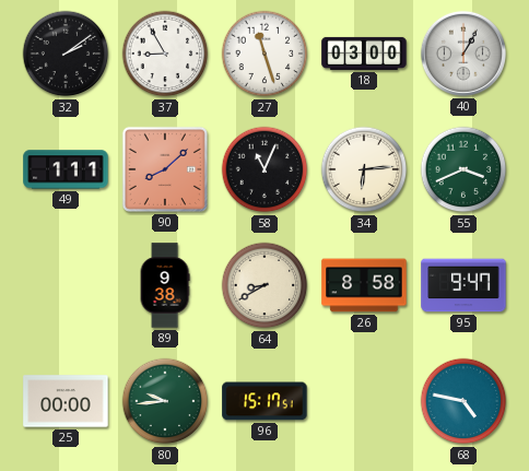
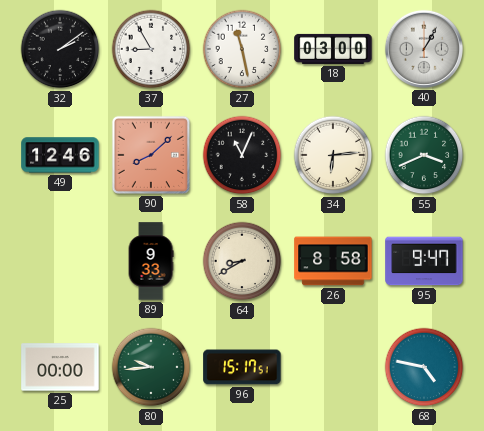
27: 11:27 -> 11:28
49: 1:11 -> 12:46
89: 9:38 -> 9:33
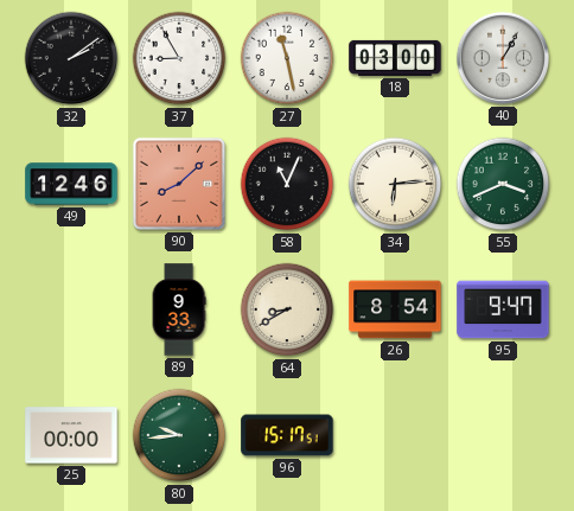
26: 8:58 -> 8:54
68: 4:47 -> none
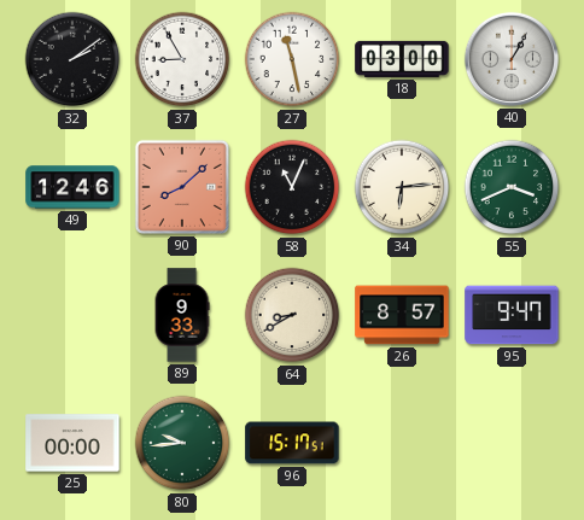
26: 8:54 -> 8:57
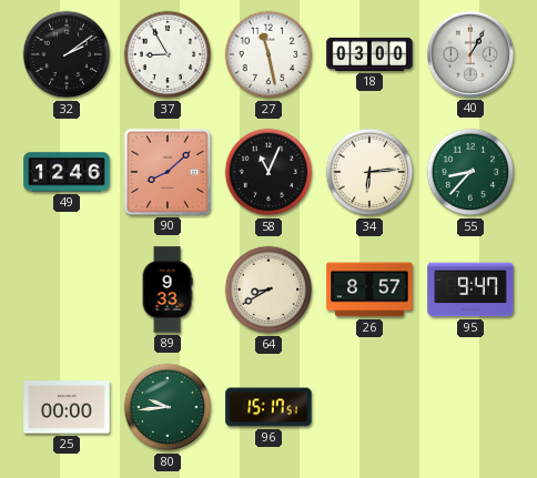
55: 3:41 -> 8:37
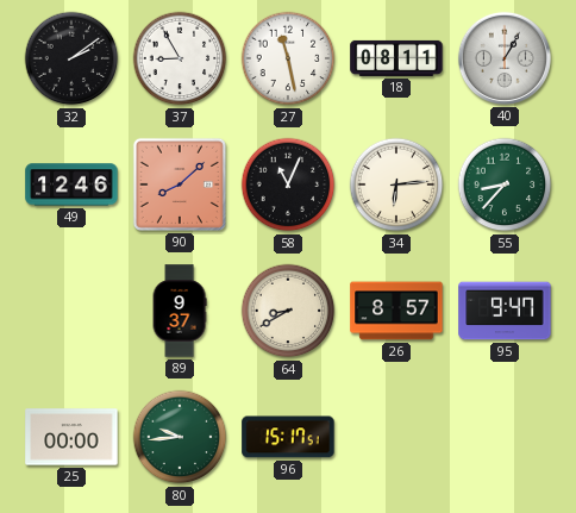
18: 03:00 -> 08:11
89: 9:33 -> 9:37
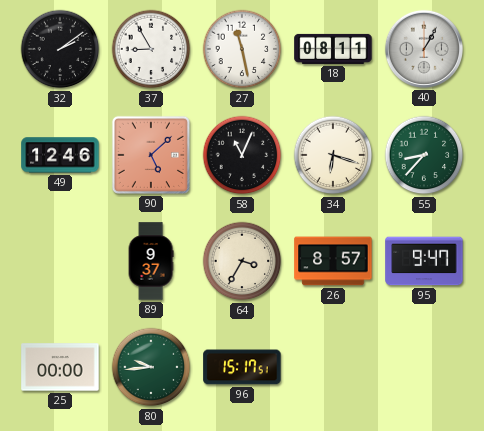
90: 8:08 -> 5:08
34: 6:14 -> 6:18
64: 8:40 -> 3:35
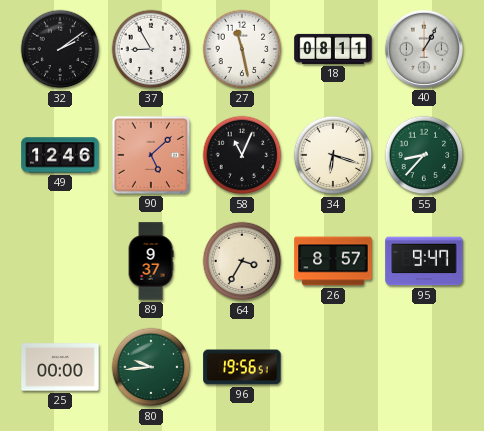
96: 15:17 -> 19:56
